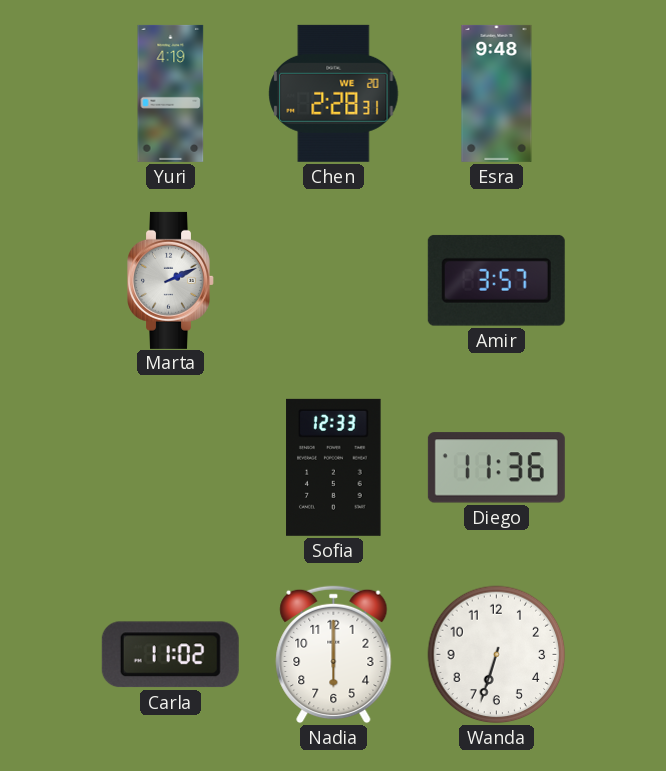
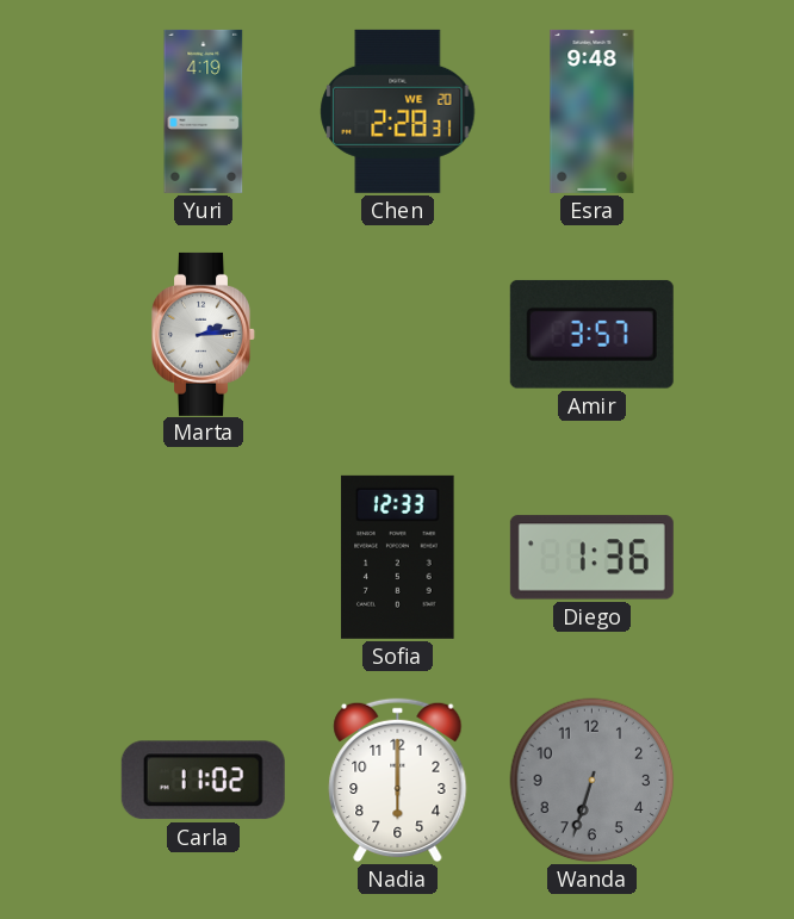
Marta: 2:11 -> 2:14
Diego: 11:36 -> 1:36
Wanda dial: white -> grey
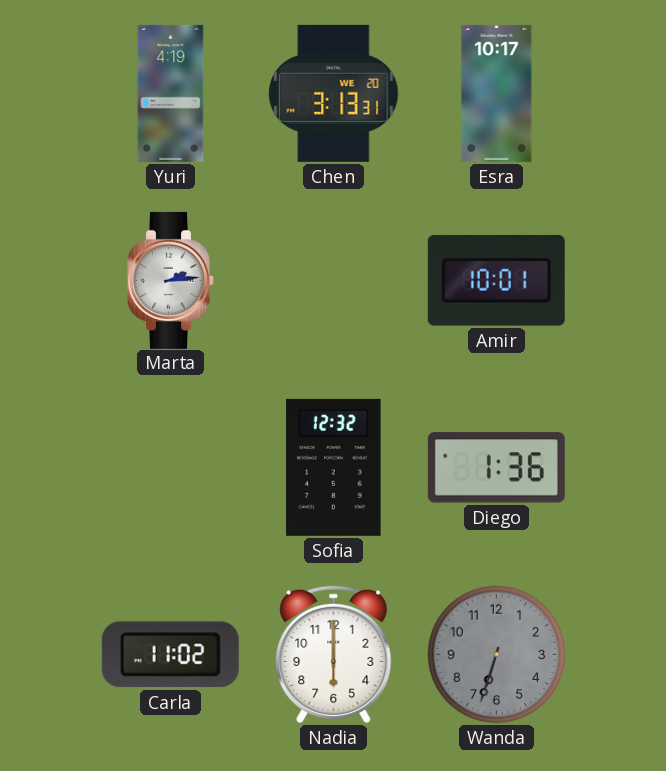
Chen: 2:28 -> 3:13
Esra: 9:48 -> 10:17
Amir: 3:57 -> 10:01
Sofia: 12:33 -> 12:32
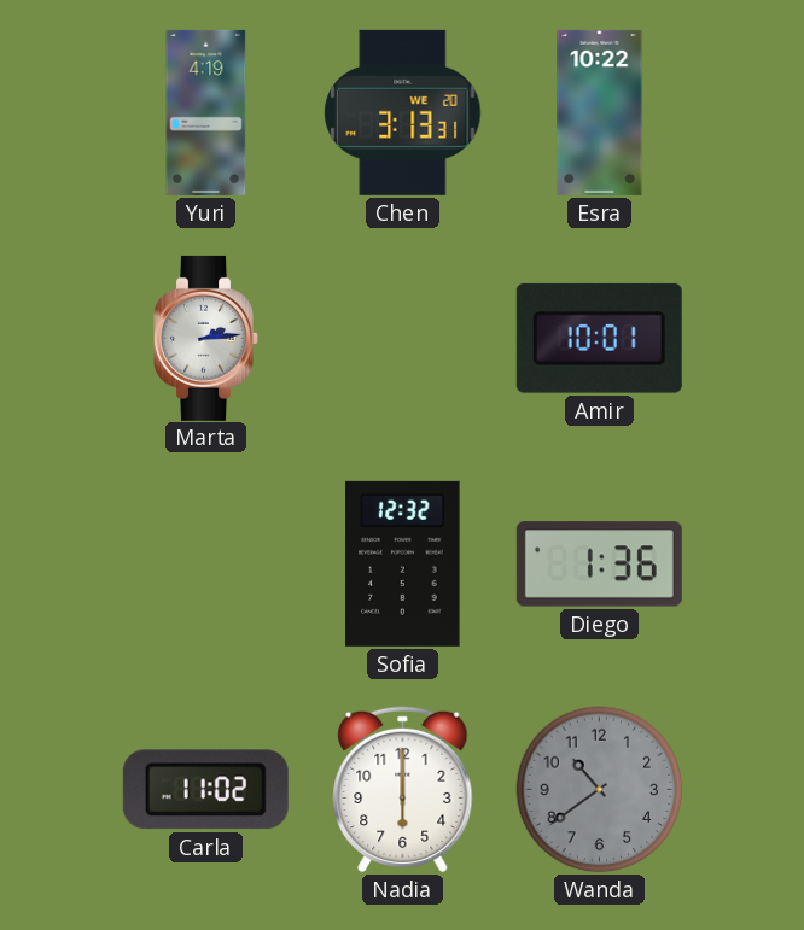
Esra: 10:17 -> 10:22
Wanda: 6:33 -> 10:39
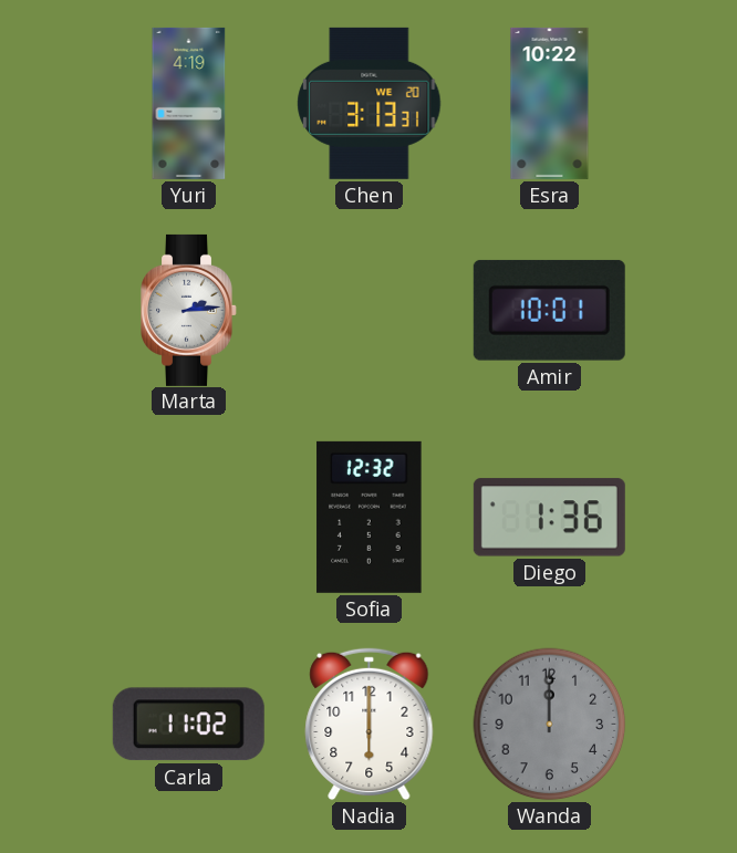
Wanda: 10:39 -> 12:00
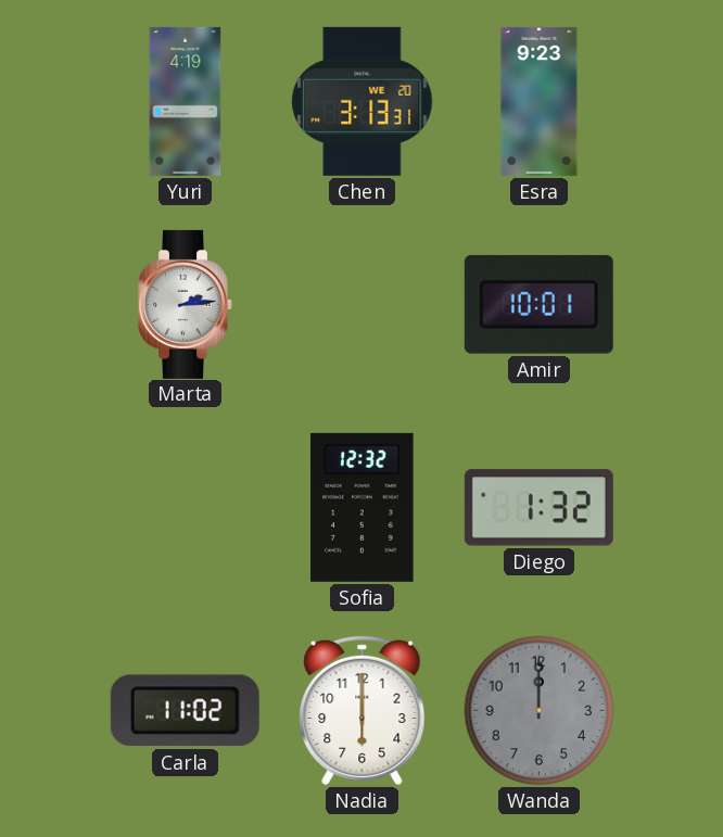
Esra: 10:22 -> 9:23
Diego: 1:36 -> 1:32
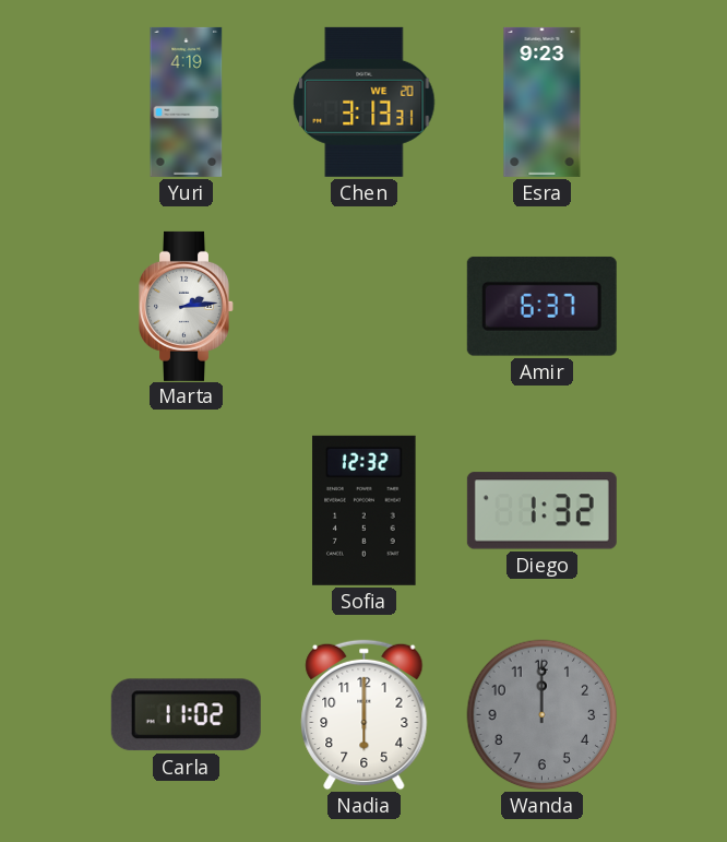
Amir: 10:01 -> 6:37
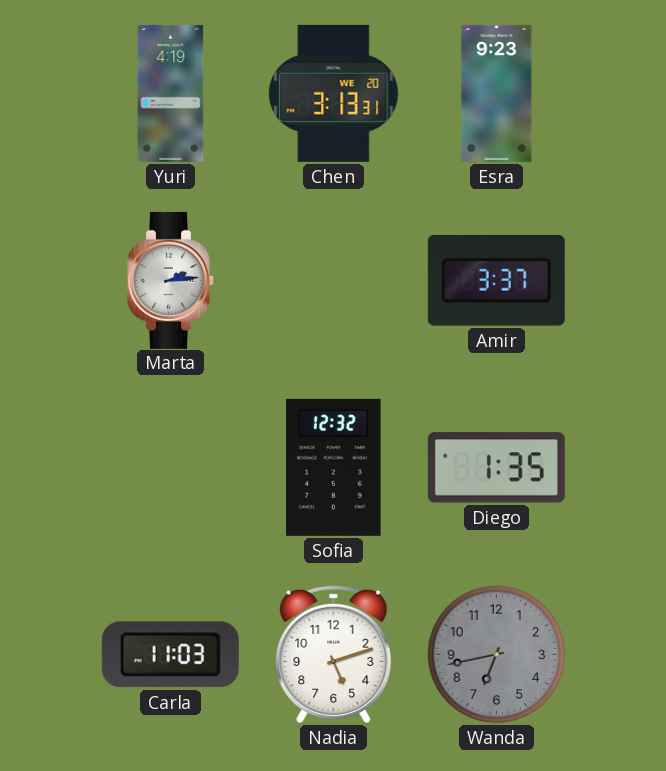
Amir: 6:37 -> 3:37
Diego: 1:32 -> 1:35
Carla: 11:02 -> 11:03
Nadia: 6:00 -> 5:12
Wanda: 12:00 -> 6:43
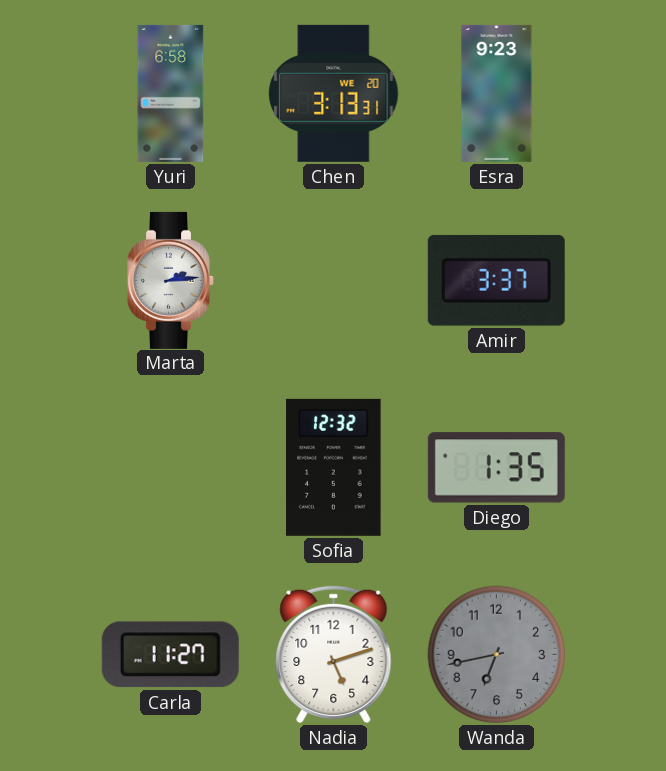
Yuri: 4:19 -> 6:58
Carla: 11:03 -> 11:27
